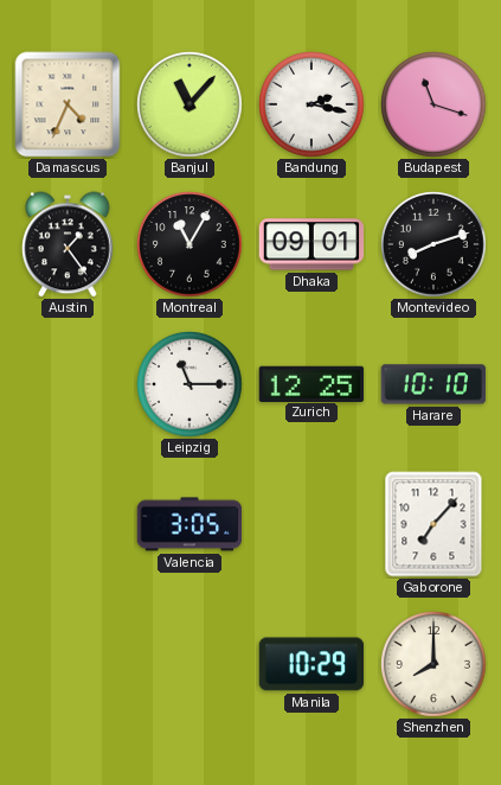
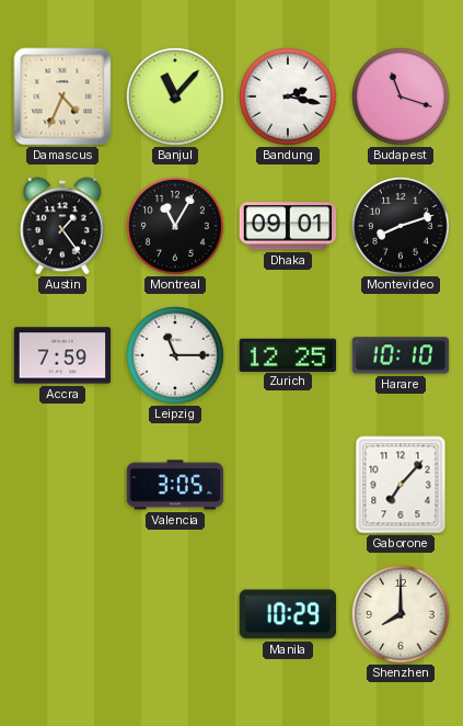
Accra: none -> 7:59
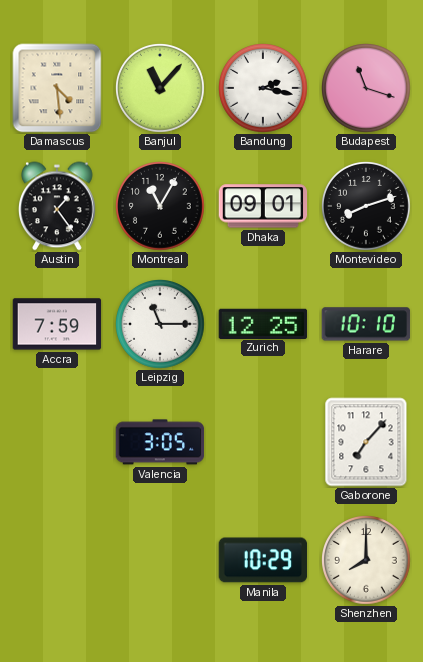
Damascus: 4:34 -> 4:29
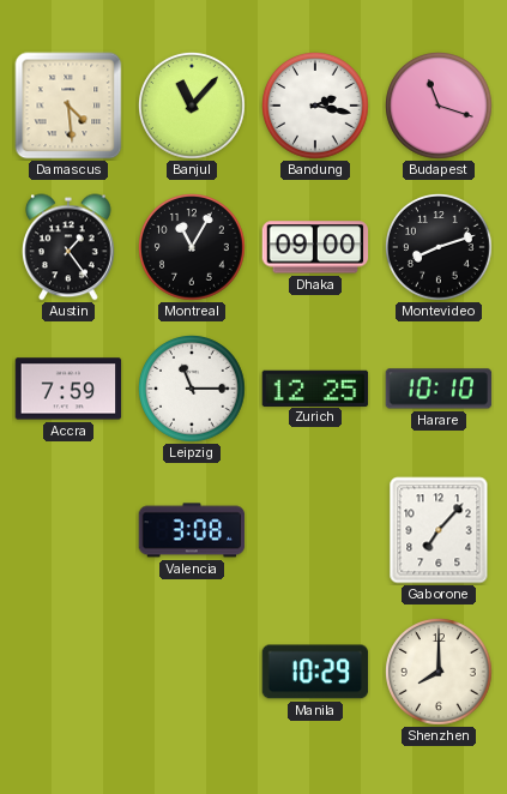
Dhaka: 09:01 -> 09:00
Valencia: 3:05 -> 3:08
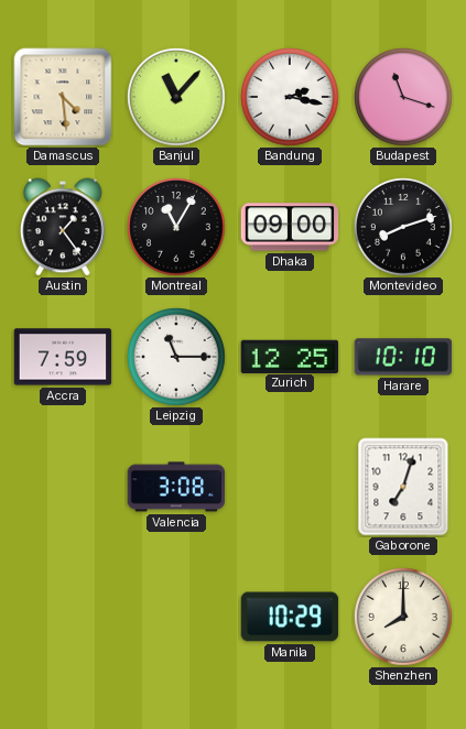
Gaborone: 7:07 -> 7:03
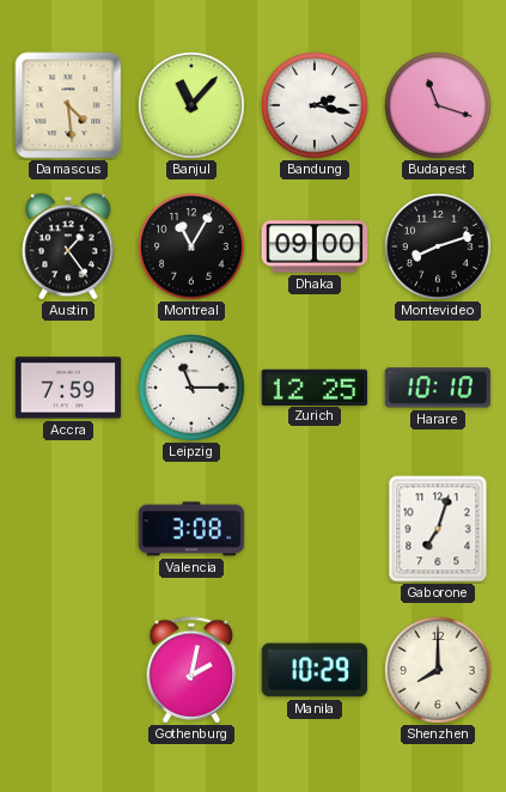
Gothenburg: none -> 2:02
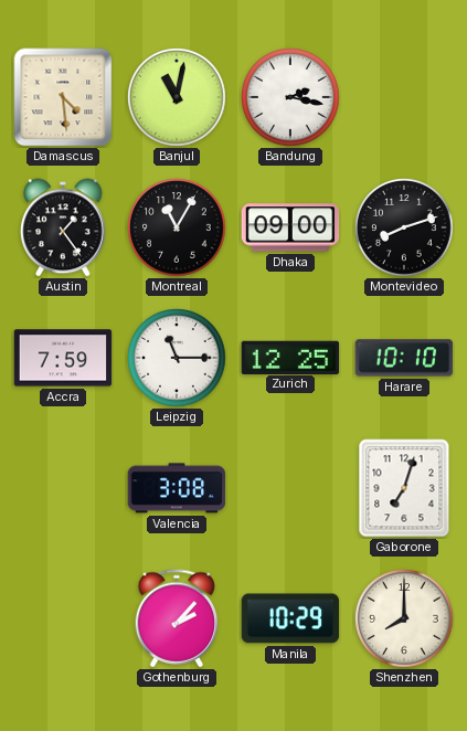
Banjul: 11:07 -> 11:02
Budapest: 11:18 -> none
Gothenburg: 2:02 -> 2:07
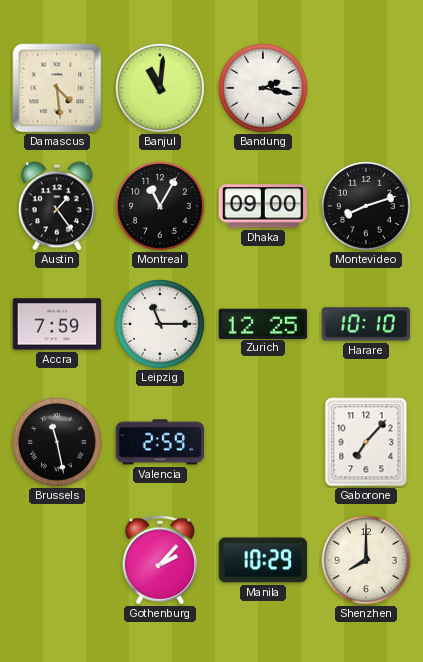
Banjul: 11:02 -> 11:01
Brussels: none -> 11:28
Valencia: 3:08 -> 2:59
Gaborone: 7:03 -> 7:07
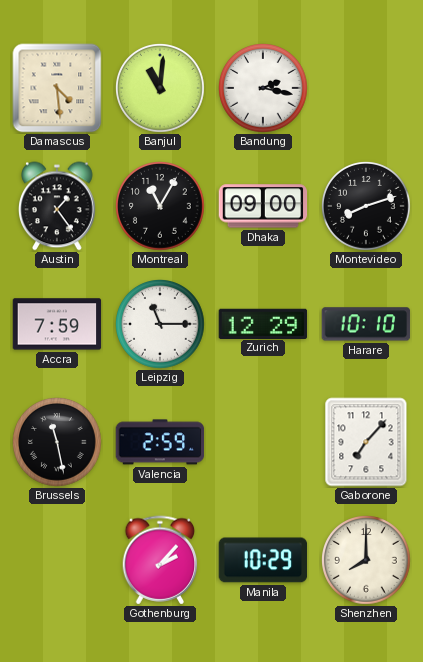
Zurich: 12:25 -> 12:29
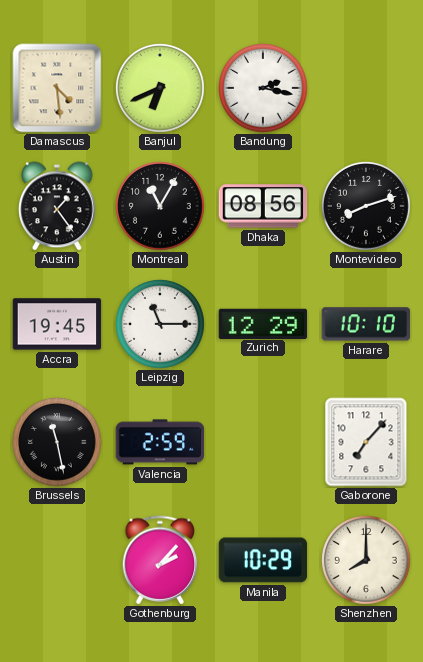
Banjul: 11:01 -> 6:41
Dhaka: 09:00 -> 08:56
Accra: 7:59 -> 19:45
